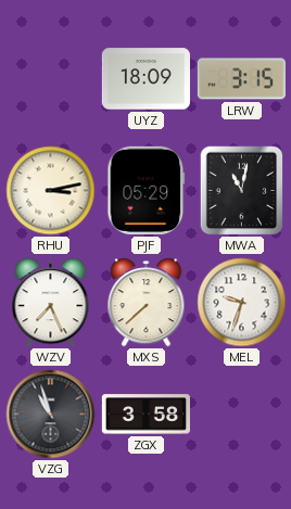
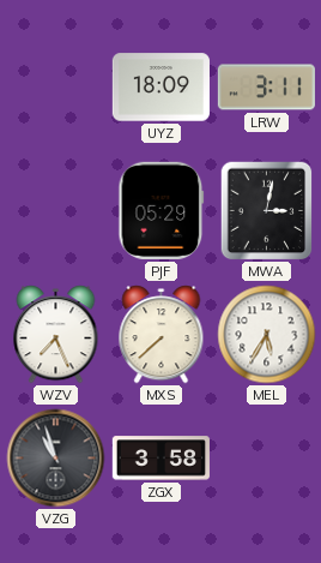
LRW: 3:15 -> 3:11
RHU: 3:13 -> none
MWA: 11:02 -> 3:02
MEL: 9:33 -> 5:35
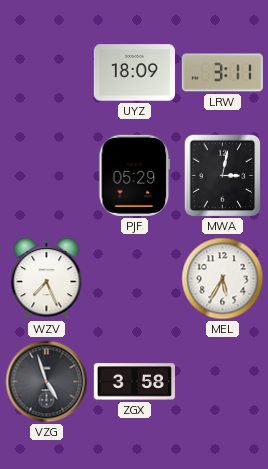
MXS: 7:38 -> none
VZG: 10:57 -> 4:57
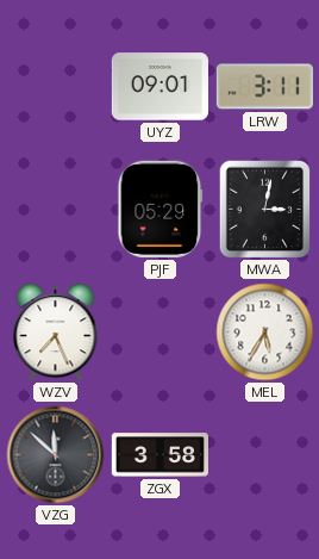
UYZ: 18:09 -> 09:01
VZG: 4:57 -> 11:52
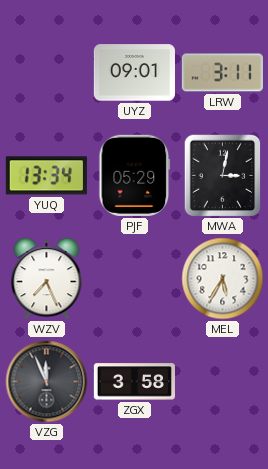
YUQ: none -> 13:34
VZG: 11:52 -> 11:56
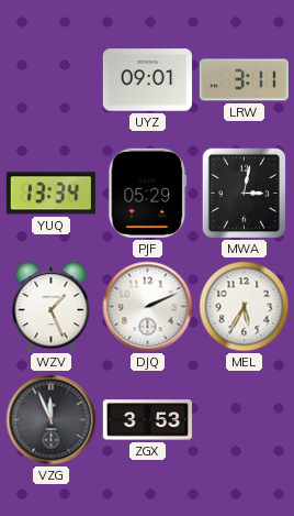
WZV: 7:26 -> 1:26
DJQ: none -> 2:11
ZGX: 3:58 -> 3:53
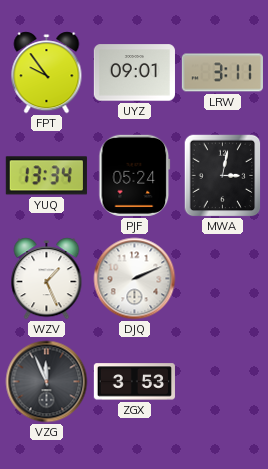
FPT: none -> 9:54
PJF: 05:29 -> 05:24
MEL: 5:35 -> none
